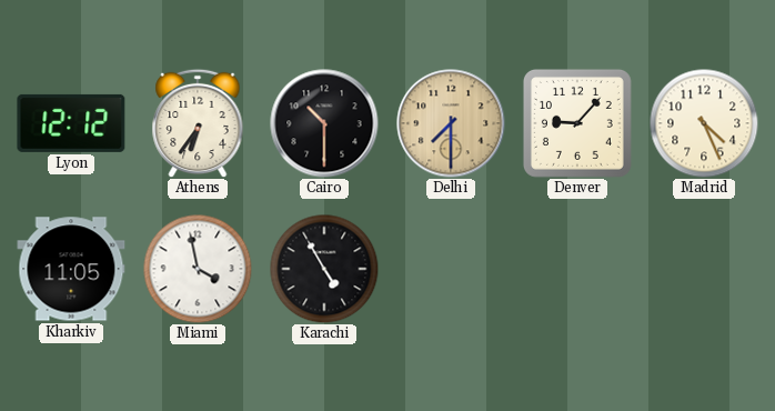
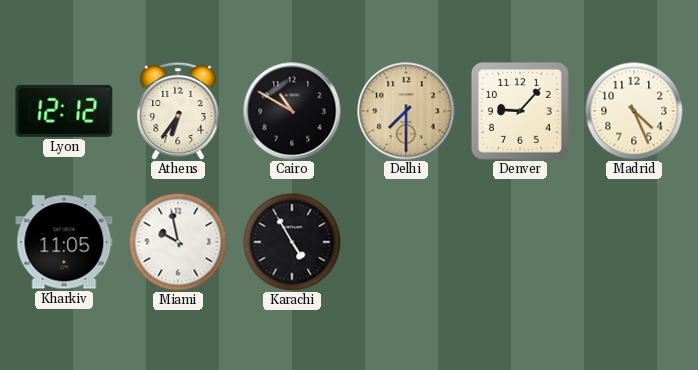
Cairo: 10:30 -> 10:50
Miami: 3:58 -> 9:58
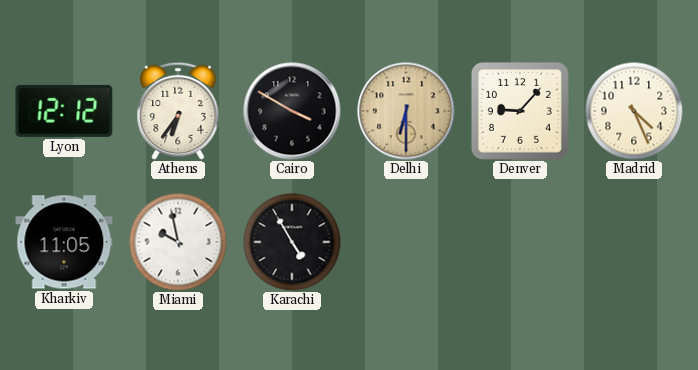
Cairo: 10:50 -> 3:50
Delhi: 7:30 -> 6:30
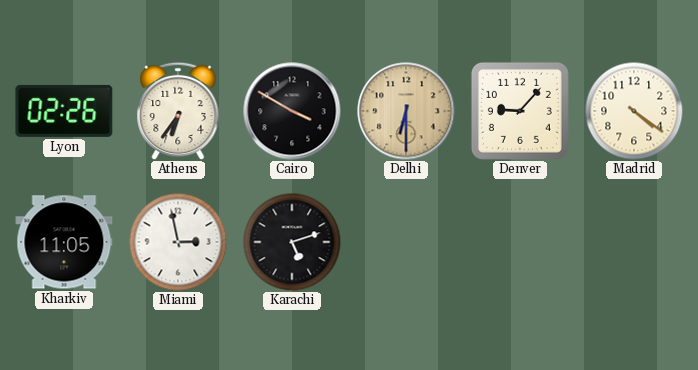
Lyon: 12:12 -> 02:26
Madrid: 4:26 -> 4:21
Miami: 9:58 -> 2:58
Karachi: 4:55 -> 5:12
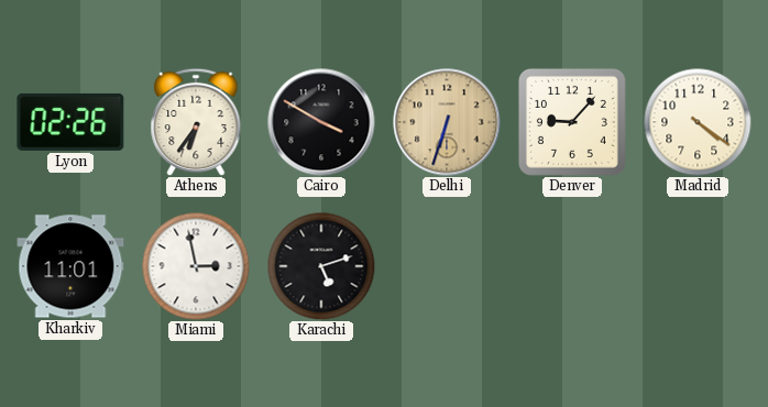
Delhi: 6:30 -> 6:33
Kharkiv: 11:05 -> 11:01
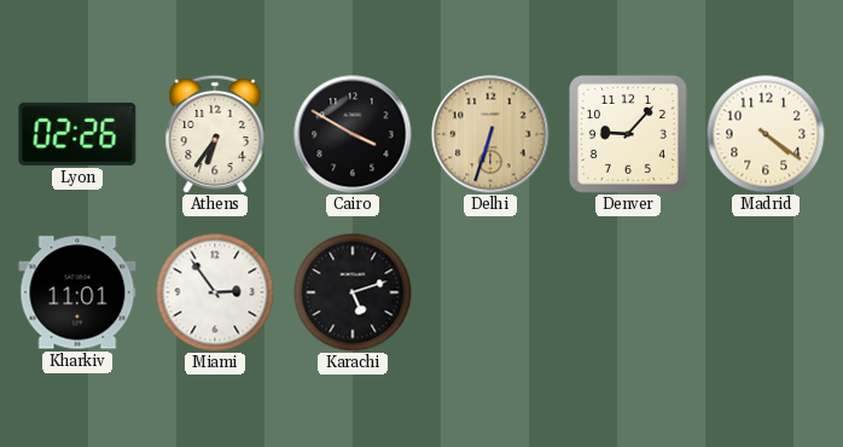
Miami: 2:58 -> 2:54
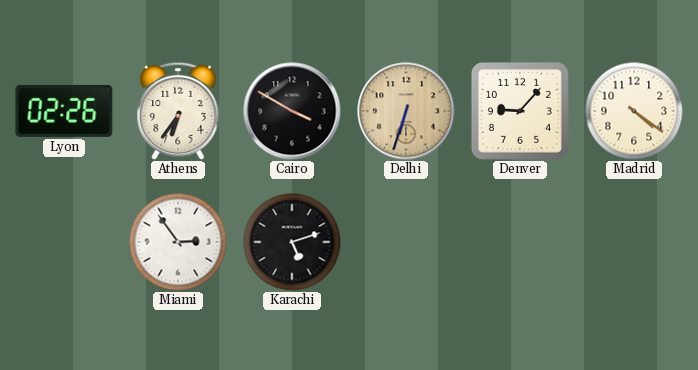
Kharkiv: 11:01 -> none
